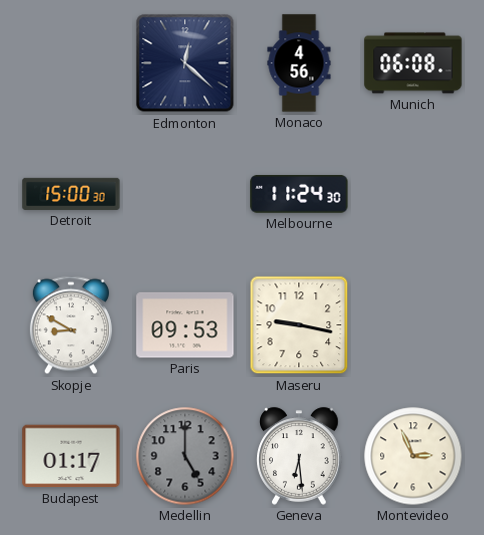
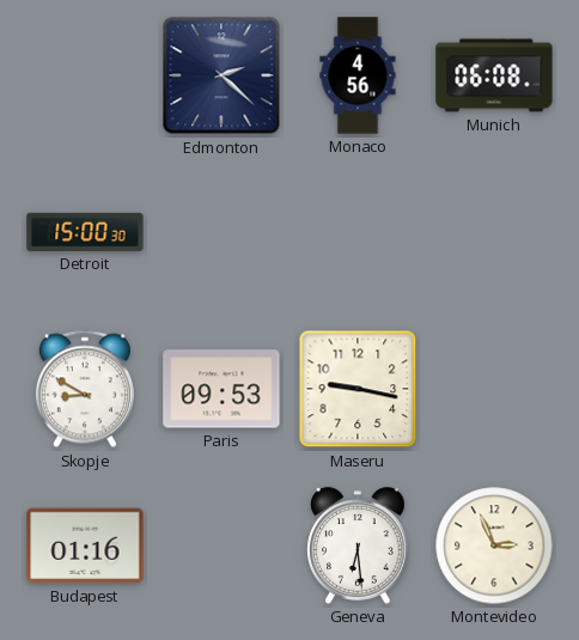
Edmonton: 12:22 -> 2:22
Melbourne: 11:24 -> none
Budapest: 01:17 -> 01:16
Medellin: 5:00 -> none
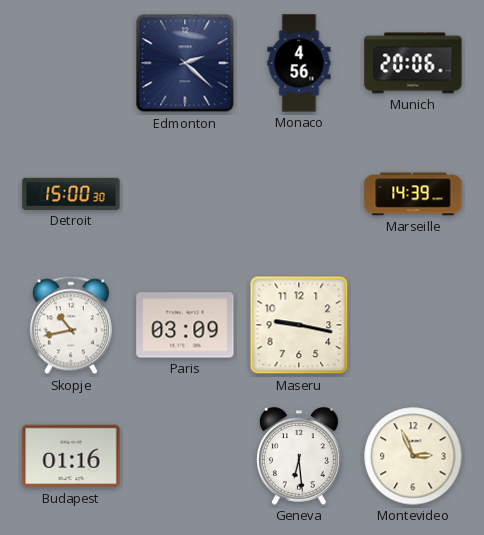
Munich: 06:08 -> 20:06
Marseille: none -> 14:39
Skopje: 8:50 -> 10:43
Paris: 09:53 -> 03:09
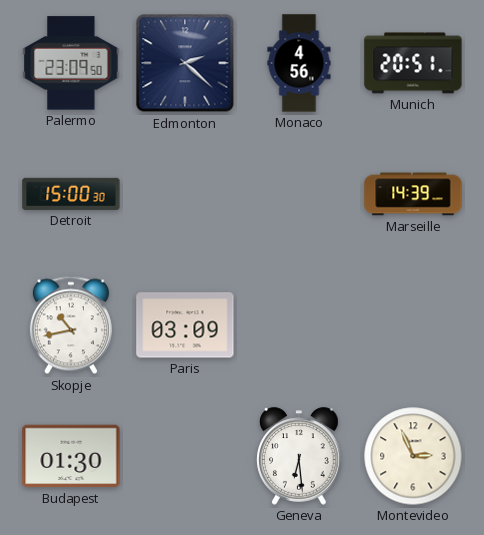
Palermo: none -> 23:09
Munich: 20:06 -> 20:51
Maseru: 9:17 -> none
Budapest: 01:16 -> 01:30
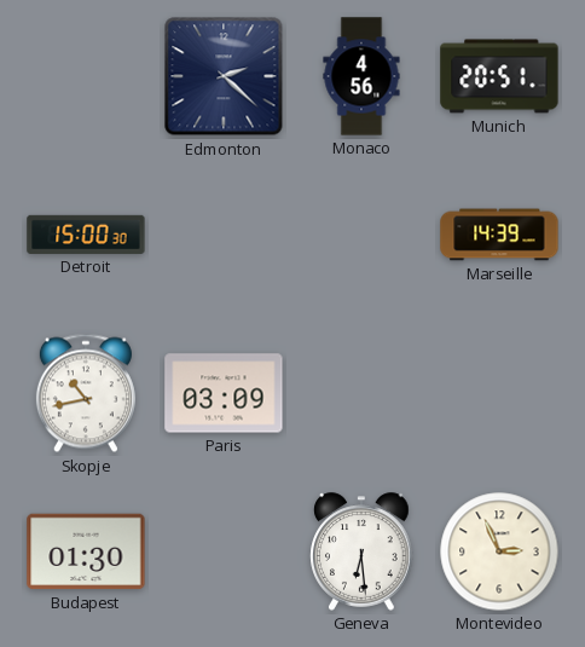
Palermo: 23:09 -> none
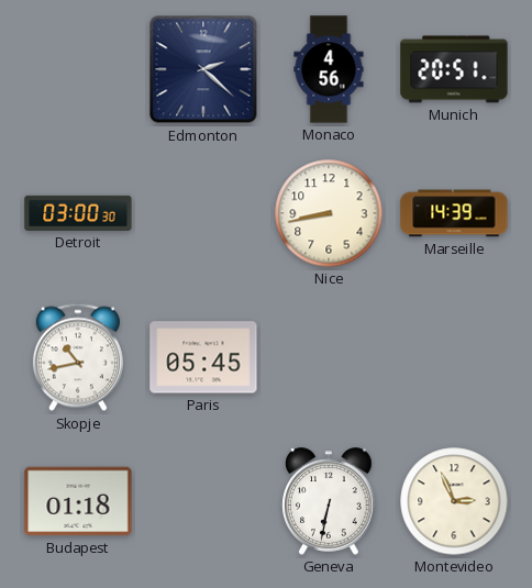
Detroit: 15:00 -> 03:00
Nice: none -> 8:43
Paris: 03:09 -> 05:45
Budapest: 01:30 -> 01:18
Geneva: 6:29 -> 6:32
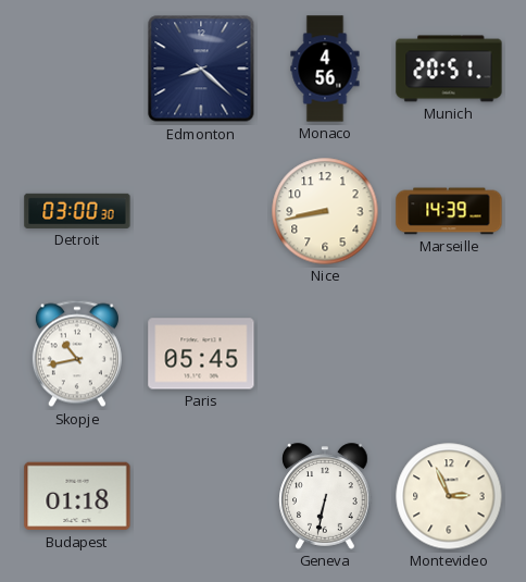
Edmonton: 2:22 -> 8:22
